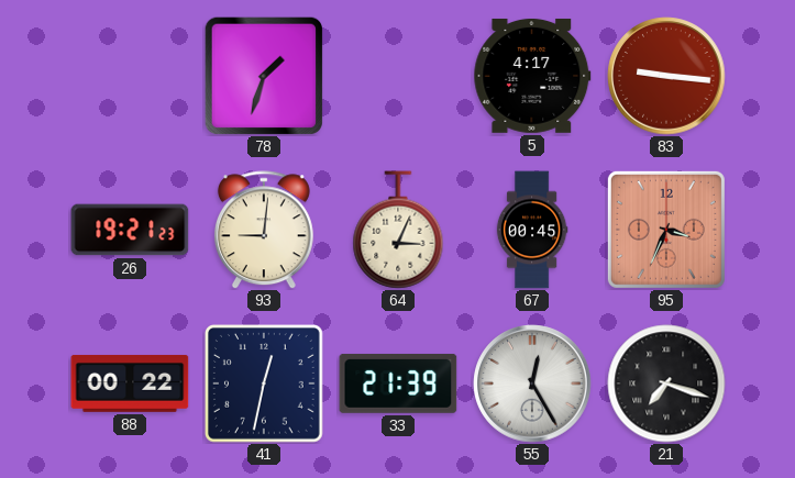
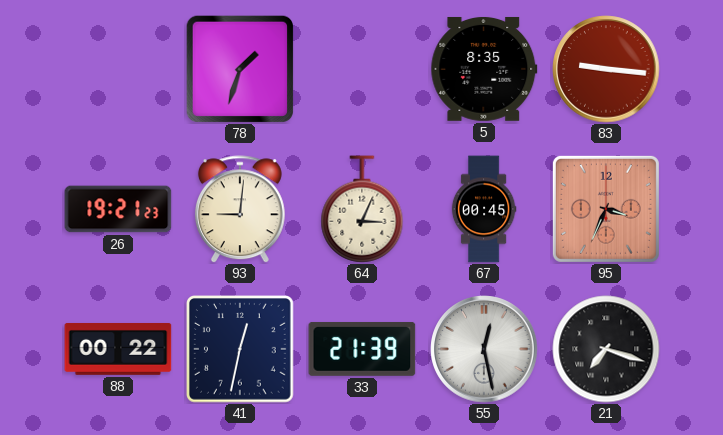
5: 4:17 -> 8:35
55: 12:25 -> 12:28
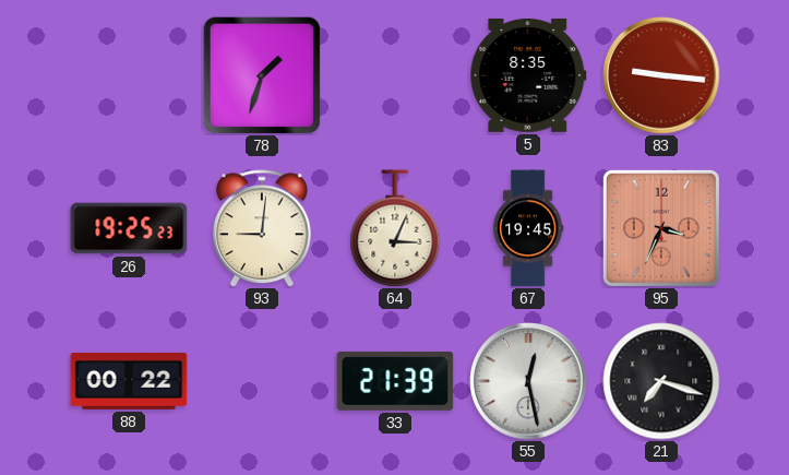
26: 19:21 -> 19:25
67: 00:45 -> 19:45
41: 12:32 -> none
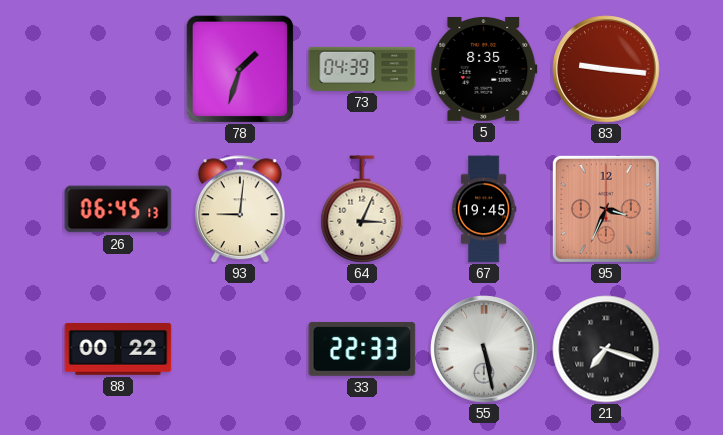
73: none -> 04:39
26: 19:25 -> 06:45
33: 21:39 -> 22:33
55: 12:28 -> 5:28
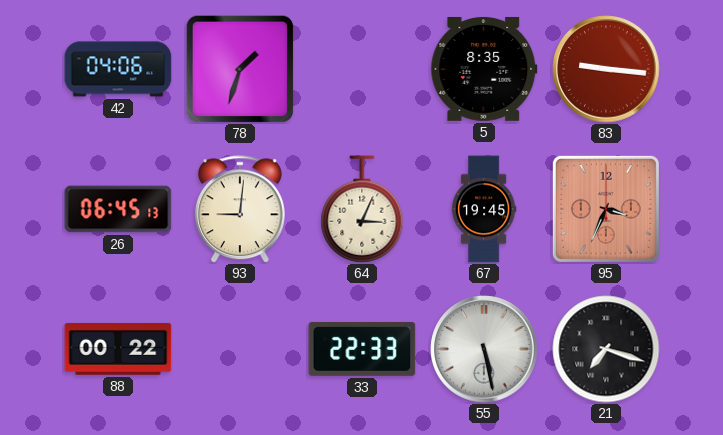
42: none -> 04:06
73: 04:39 -> none
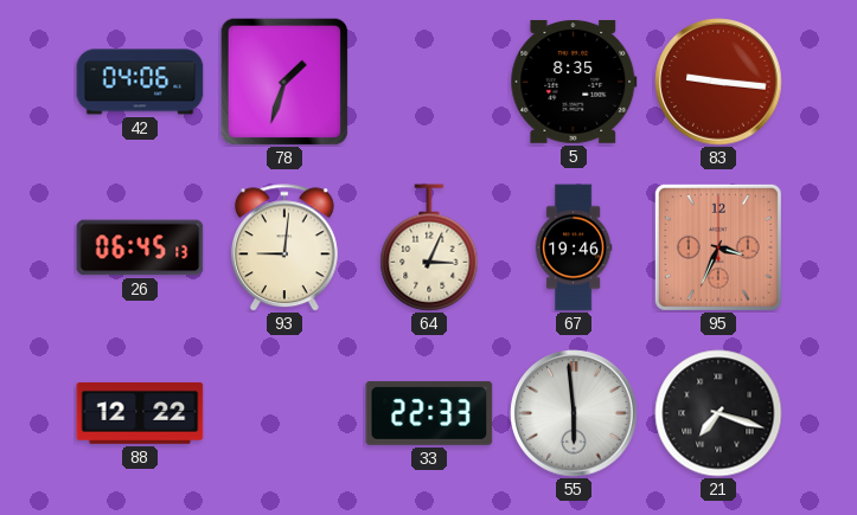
67: 19:45 -> 19:46
88: 00:22 -> 12:22
55: 5:28 -> 5:59
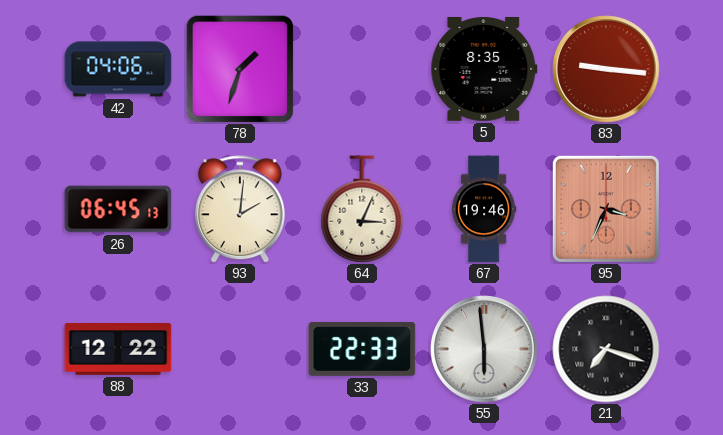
93: 9:01 -> 2:01
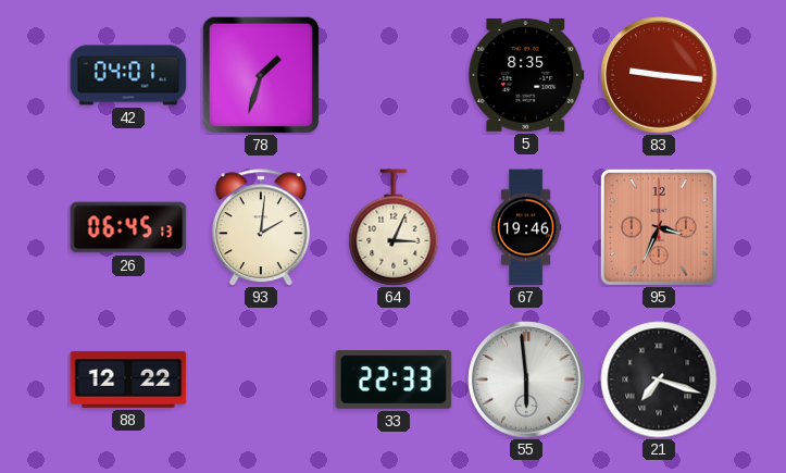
42: 04:06 -> 04:01
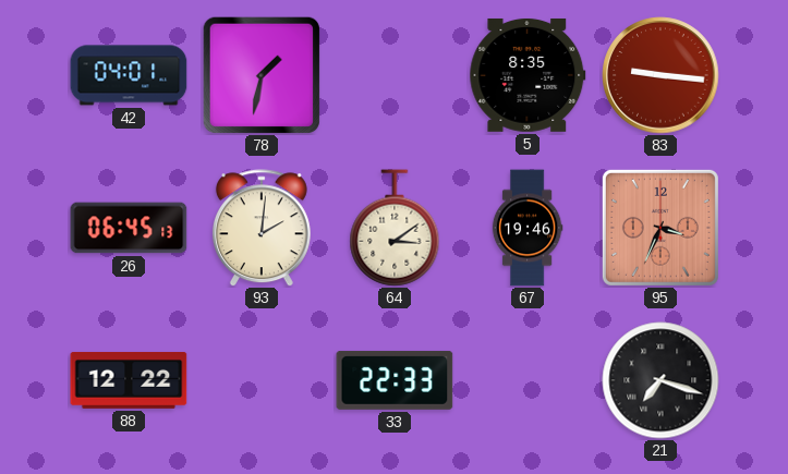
78: 1:33 -> 1:32
64: 3:04 -> 3:09
55: 5:59 -> none
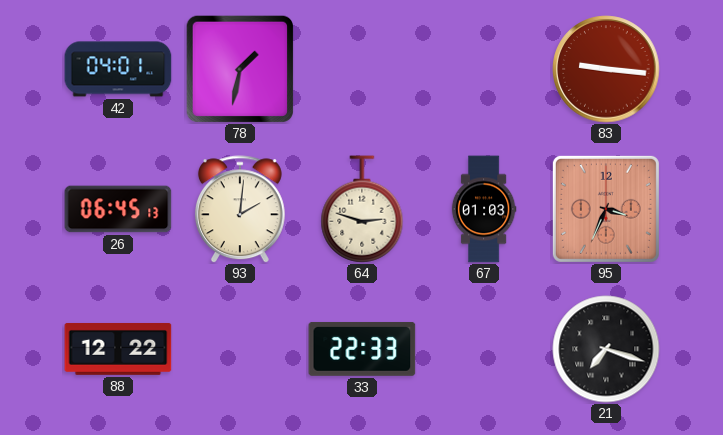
5: 8:35 -> none
64: 3:09 -> 2:48
67: 19:46 -> 01:03
